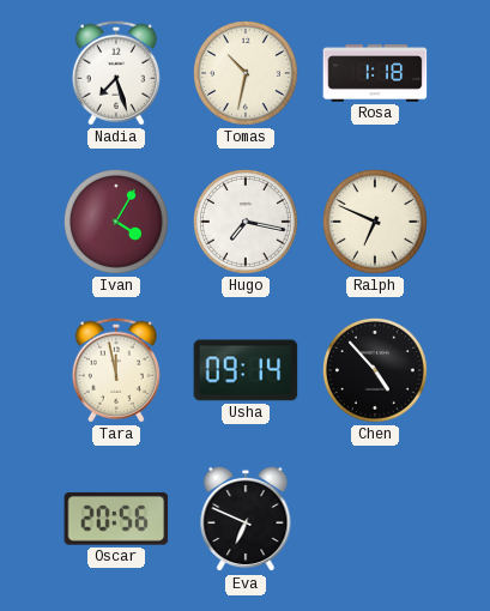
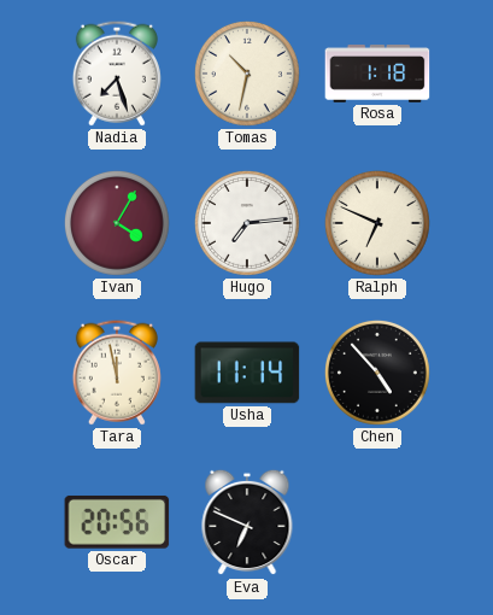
Hugo: 7:17 -> 7:14
Usha: 09:14 -> 11:14
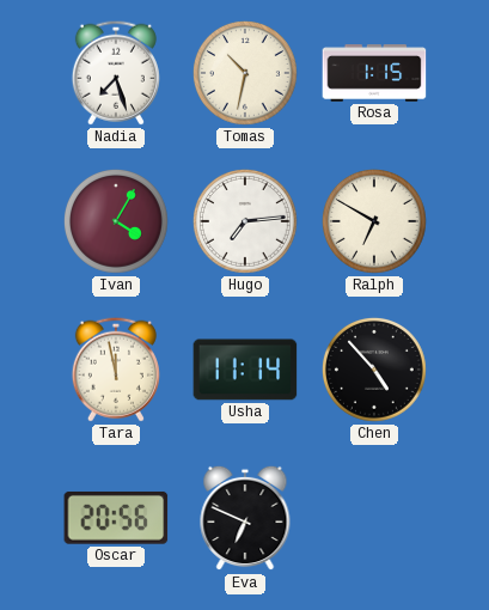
Rosa: 1:18 -> 1:15
Ralph: 6:49 -> 6:50
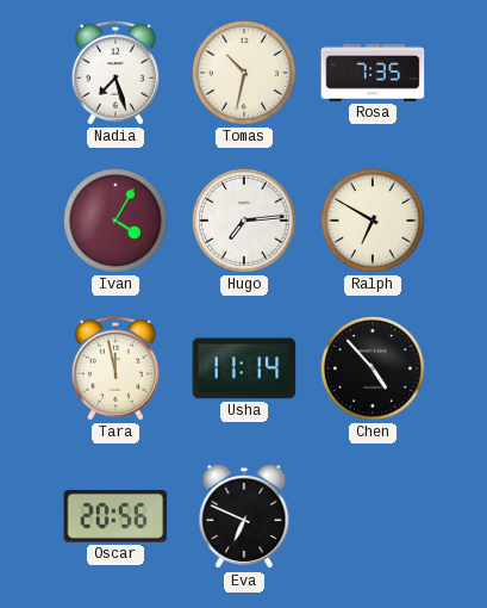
Rosa: 1:15 -> 7:35
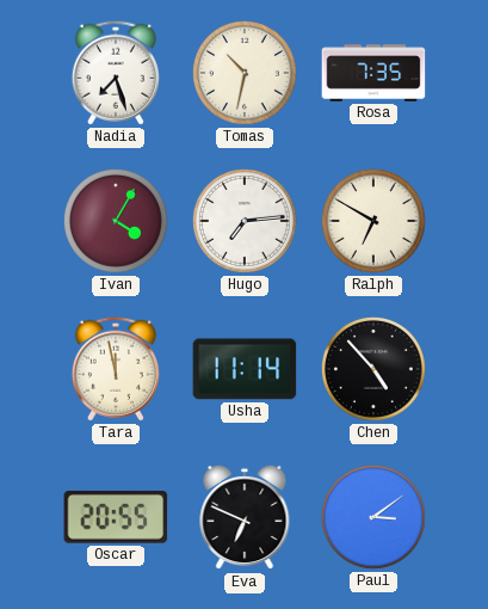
Oscar: 20:56 -> 20:55
Paul: none -> 3:09
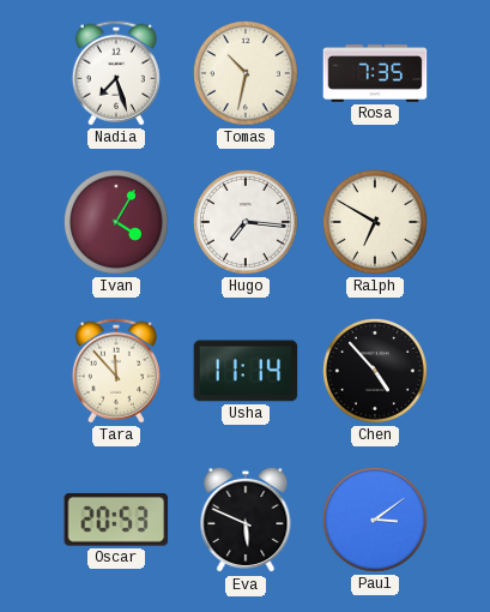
Hugo: 7:14 -> 7:16
Tara: 11:58 -> 11:53
Oscar: 20:55 -> 20:53
Eva: 6:49 -> 5:49
